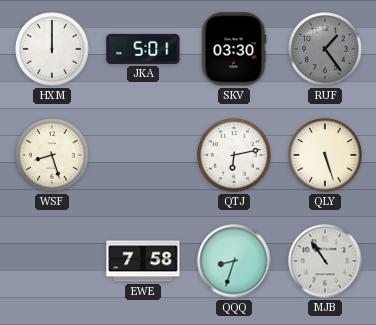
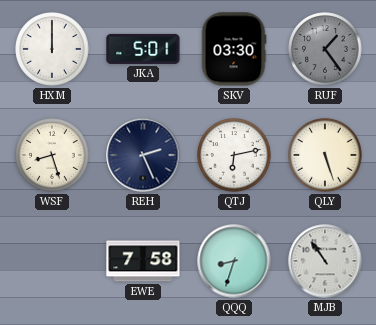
REH: none -> 2:26
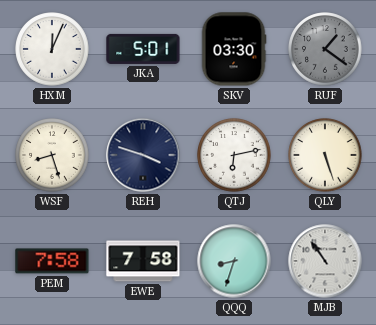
HXM: 12:00 -> 12:04
RUF: 1:24 -> 1:21
REH: 2:26 -> 3:48
PEM: none -> 7:58
